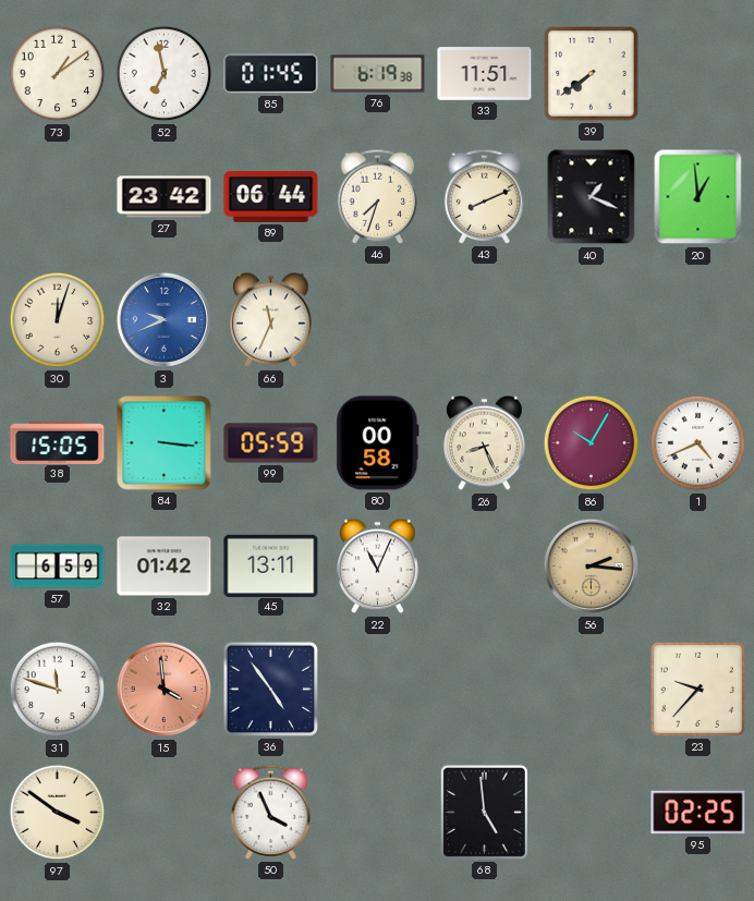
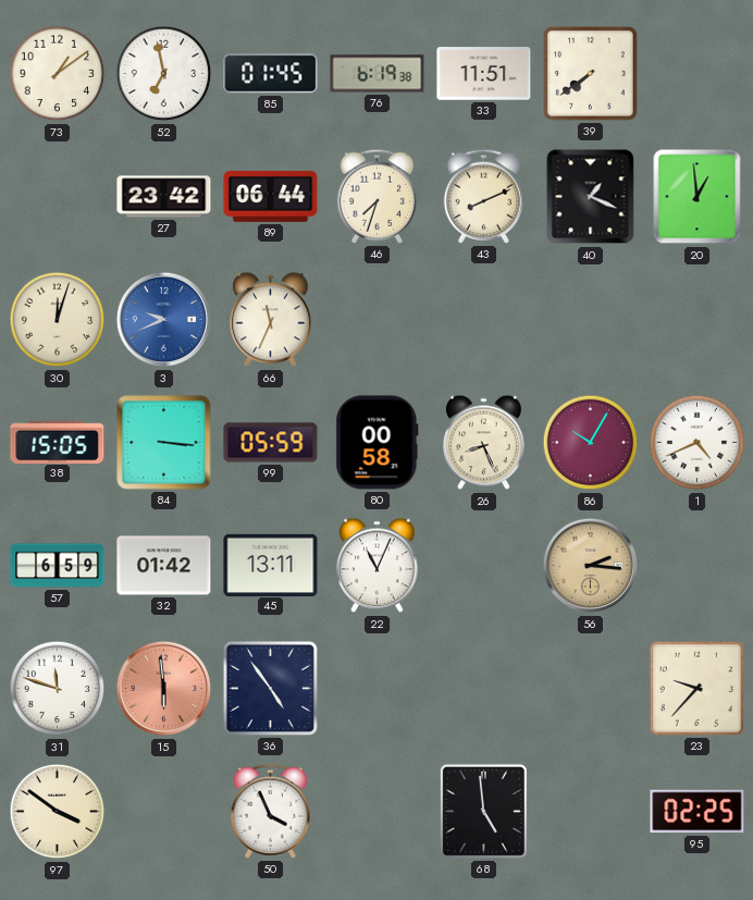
15: 3:59 -> 5:59
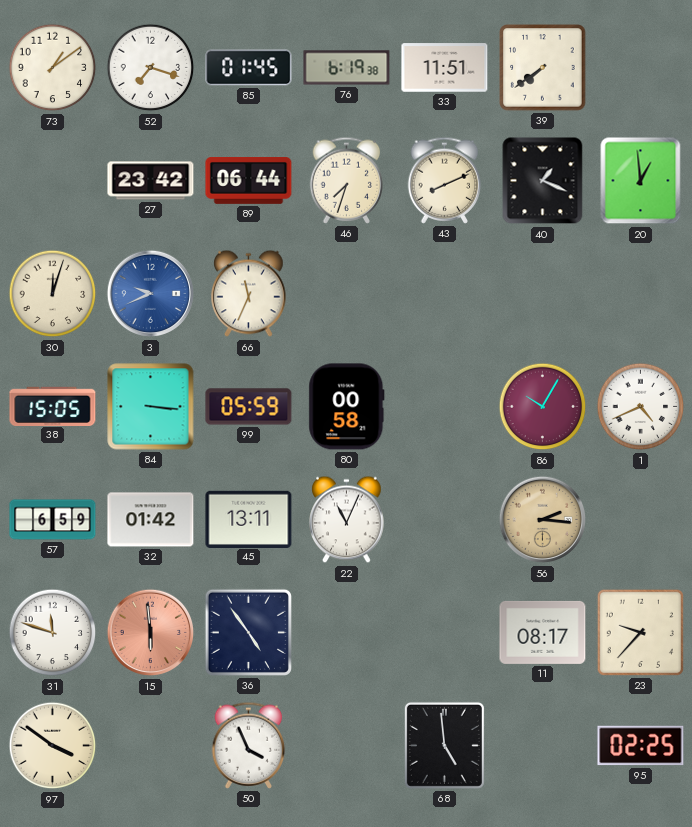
52: 6:58 -> 7:18
26: 8:26 -> none
11: none -> 08:17
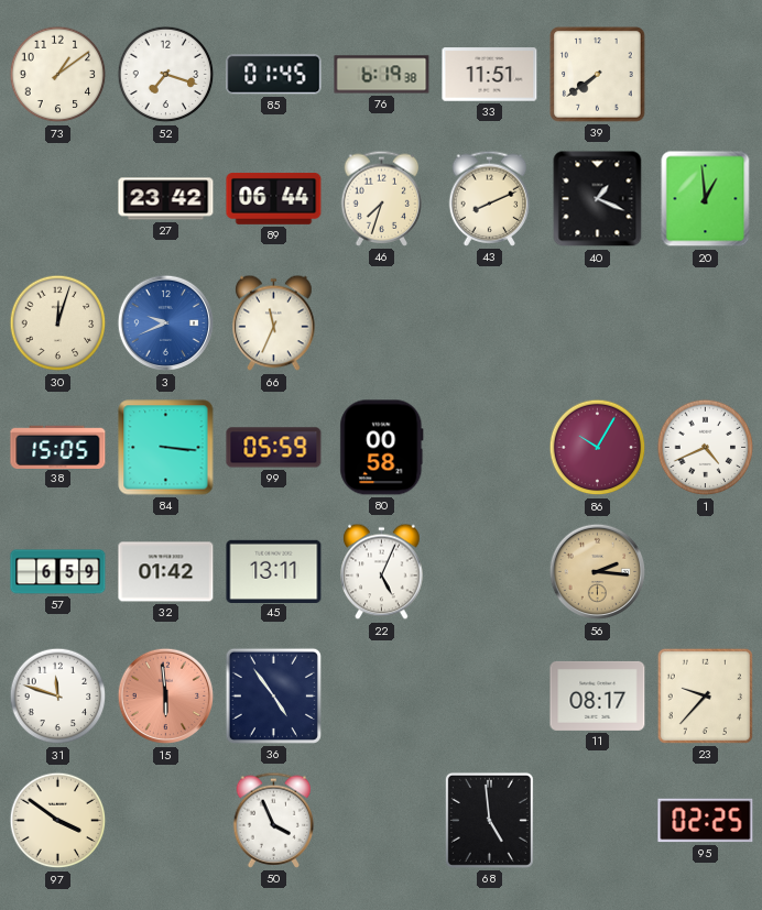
22: 11:04 -> 5:04
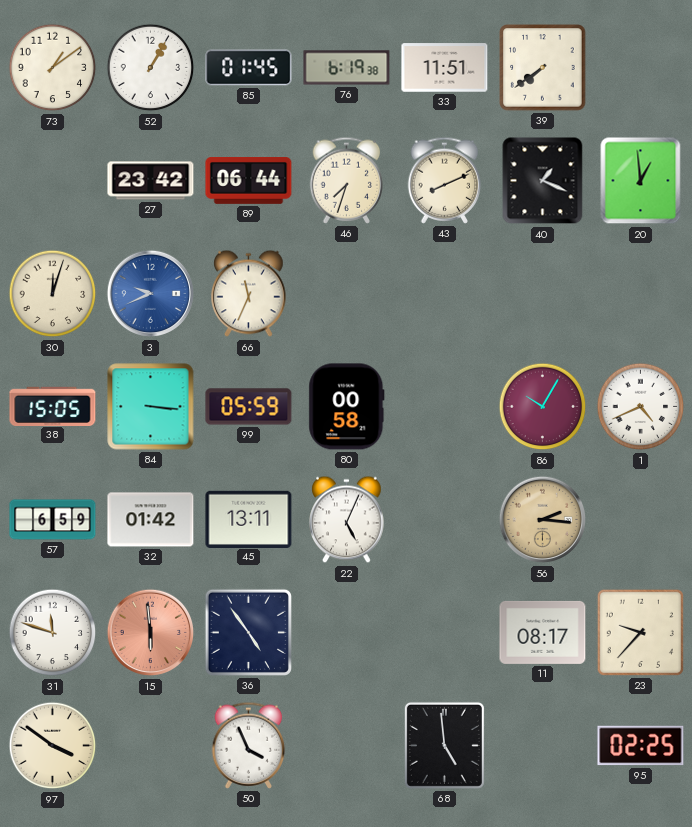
52: 7:18 -> 1:05
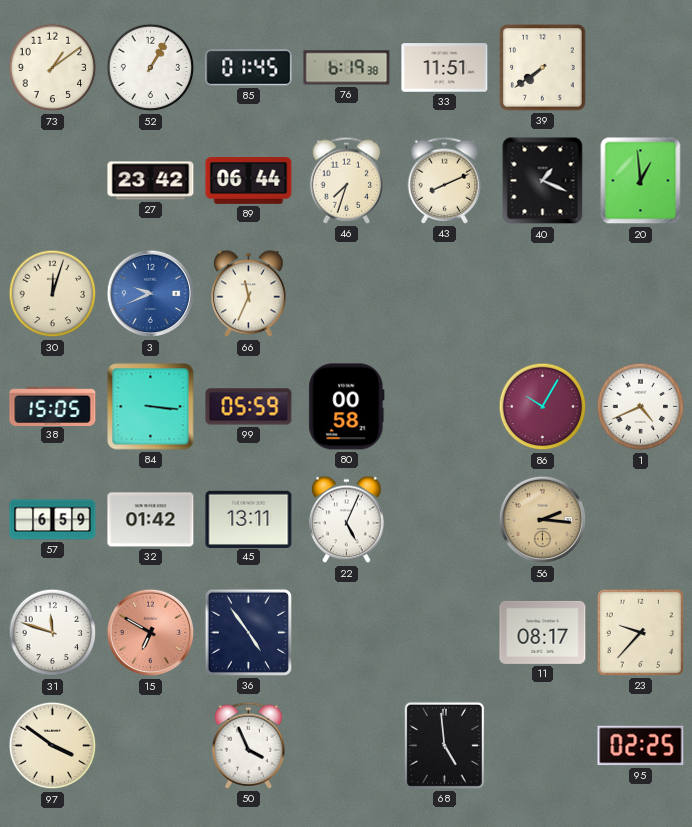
15: 5:59 -> 6:50
